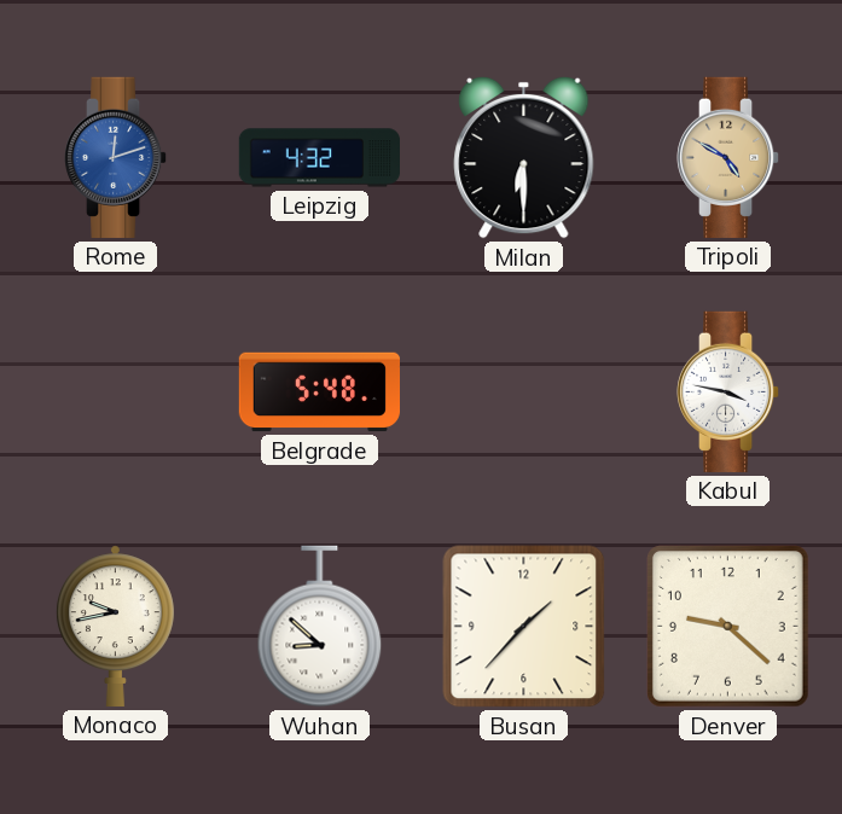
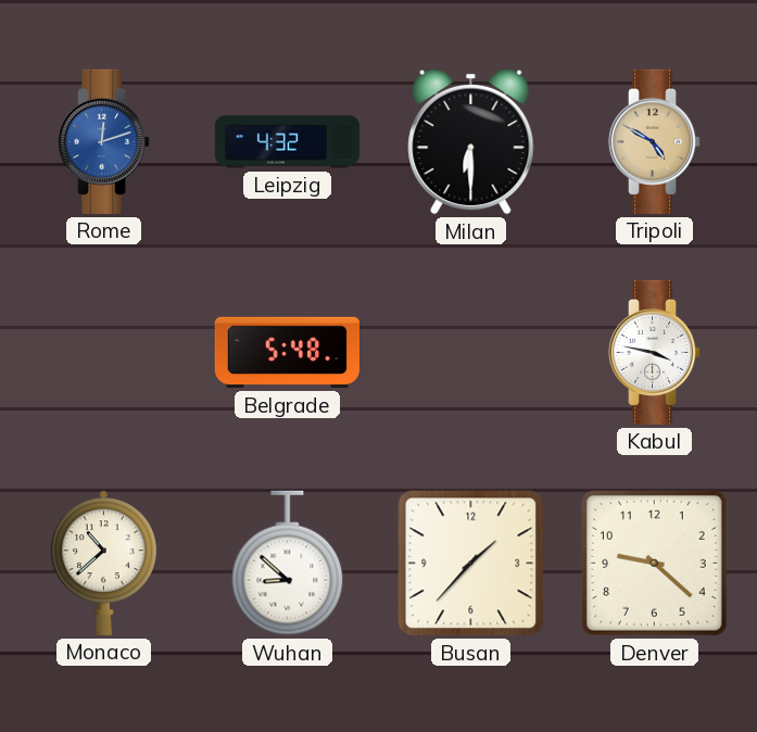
Monaco: 9:43 -> 10:38
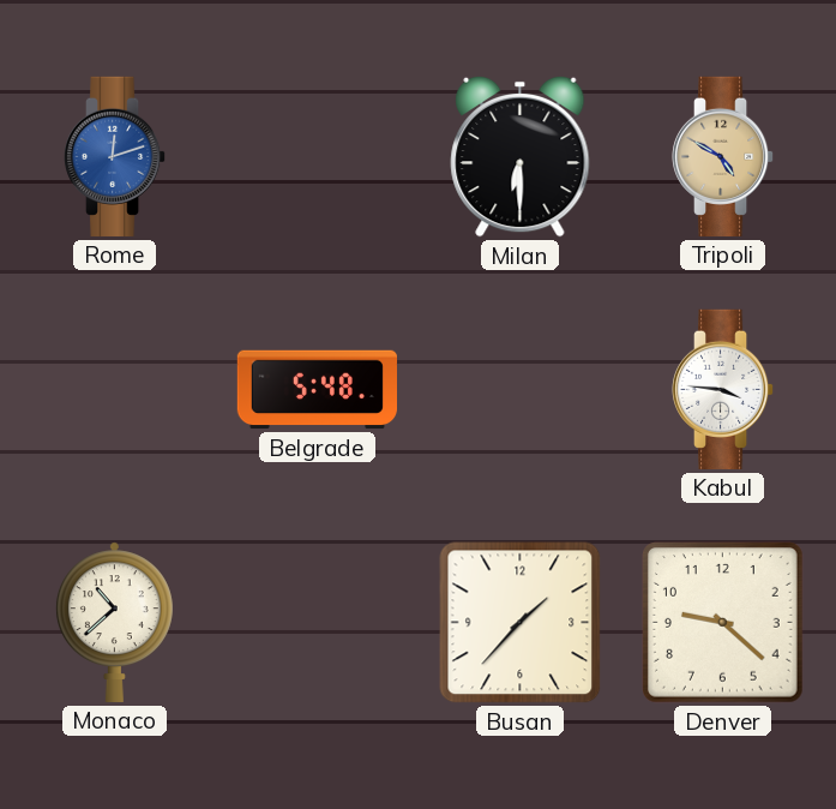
Leipzig: 4:32 -> none
Kabul: 3:47 -> 3:46
Wuhan: 8:52 -> none
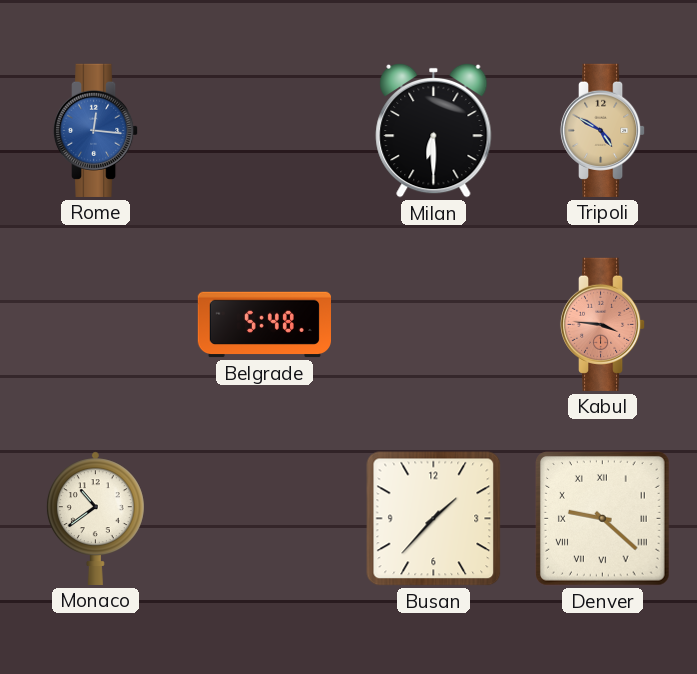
Rome: 12:12 -> 12:16
Kabul dial: white -> salmon
Monaco: 10:38 -> 10:39
Denver numerals: Arabic -> Roman
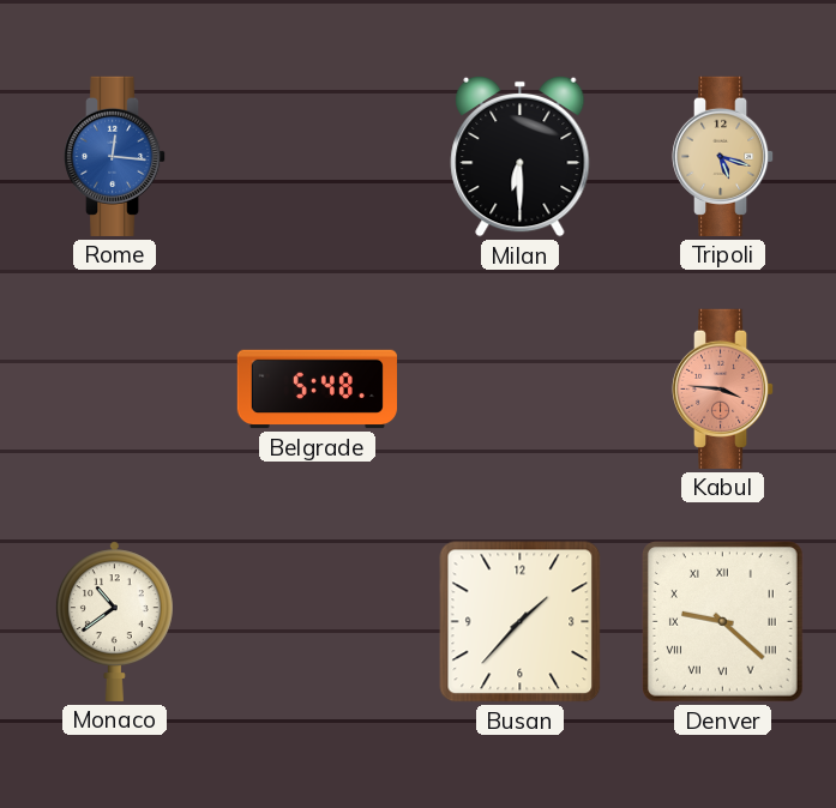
Tripoli: 4:50 -> 5:18
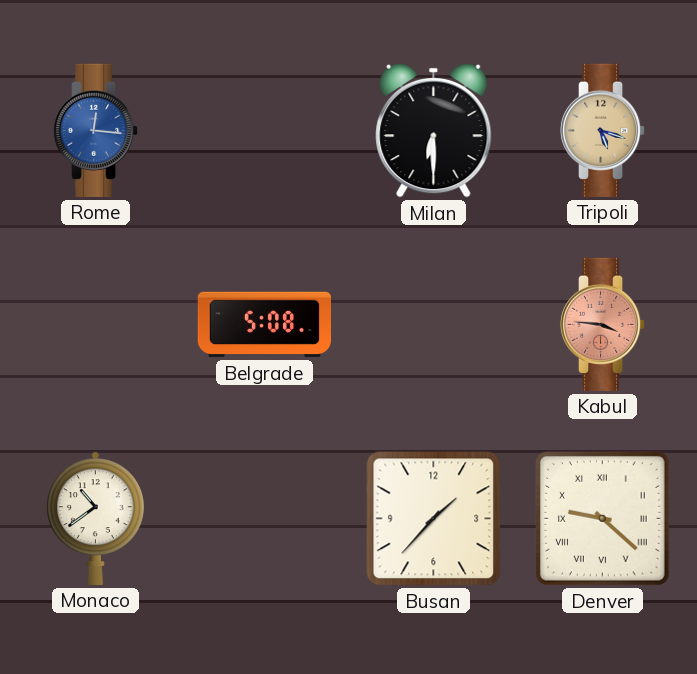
Belgrade: 5:48 -> 5:08
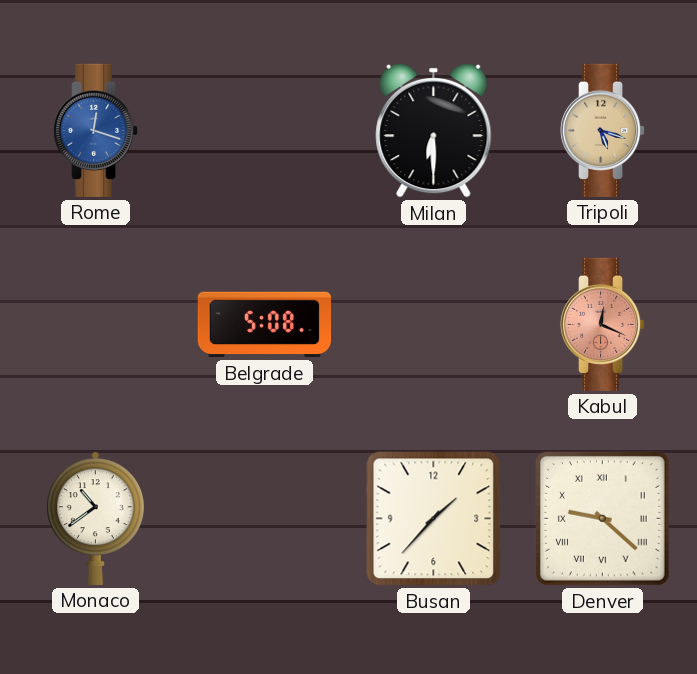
Rome: 12:16 -> 12:18
Kabul: 3:46 -> 12:19
